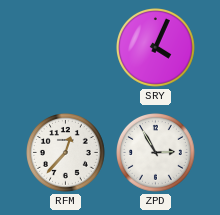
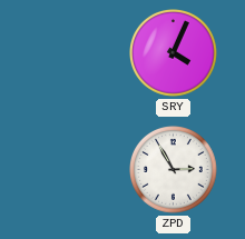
RFM: 12:37 -> none
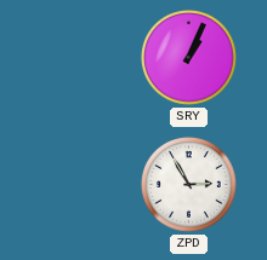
SRY: 4:04 -> 1:04
